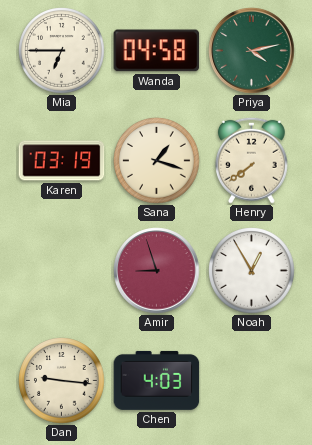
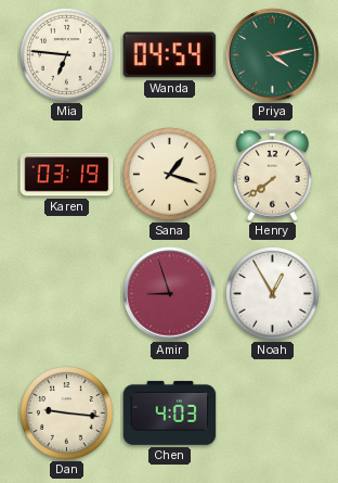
Mia: 6:45 -> 6:46
Wanda: 04:58 -> 04:54
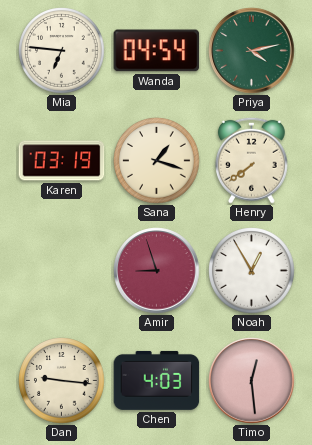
Timo: none -> 12:29
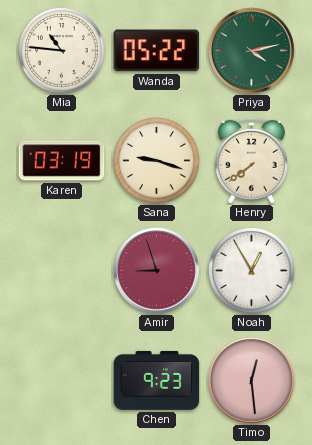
Mia: 6:46 -> 10:46
Wanda: 04:54 -> 05:22
Sana: 1:18 -> 9:18
Dan: 9:16 -> none
Chen: 4:03 -> 9:23
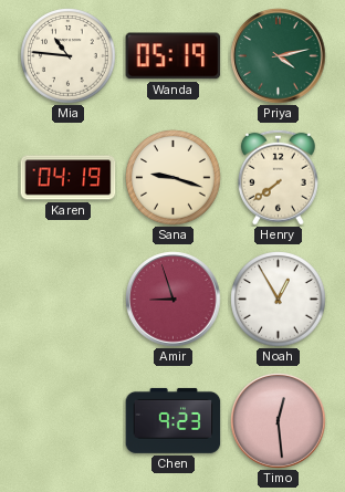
Wanda: 05:22 -> 05:19
Karen: 03:19 -> 04:19
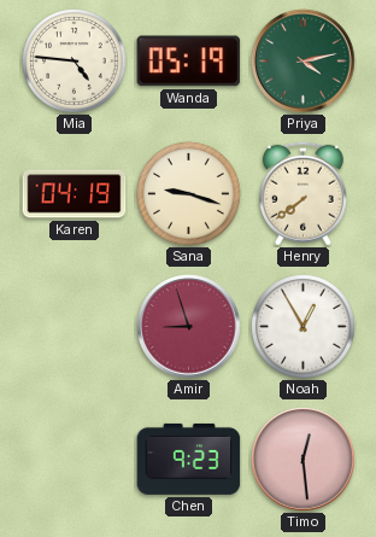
Mia: 10:46 -> 4:46
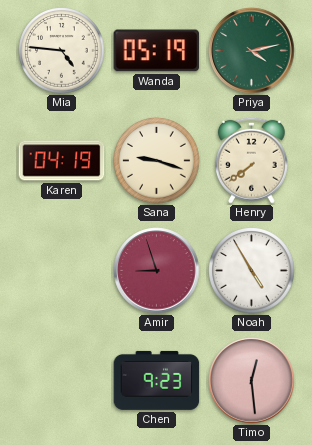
Noah: 12:55 -> 4:55
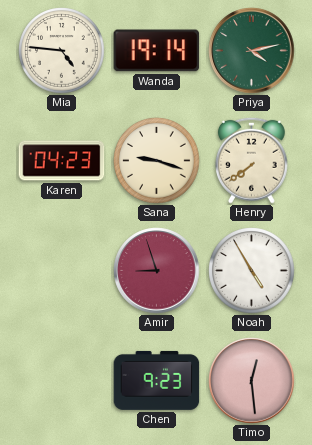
Wanda: 05:19 -> 19:14
Karen: 04:19 -> 04:23
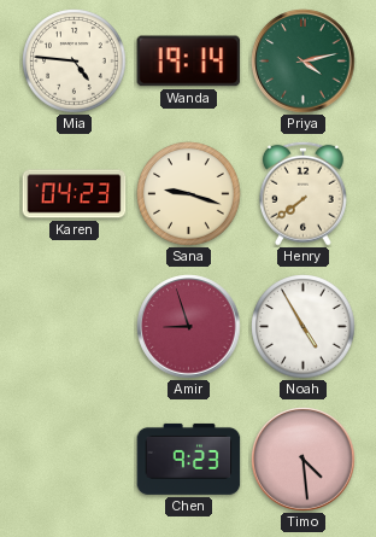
Timo: 12:29 -> 4:29
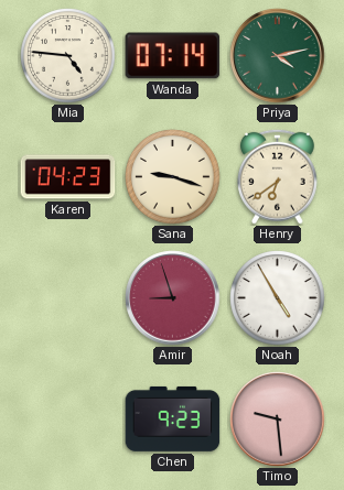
Wanda: 19:14 -> 07:14
Henry: 7:39 -> 6:39
Timo: 4:29 -> 9:29
